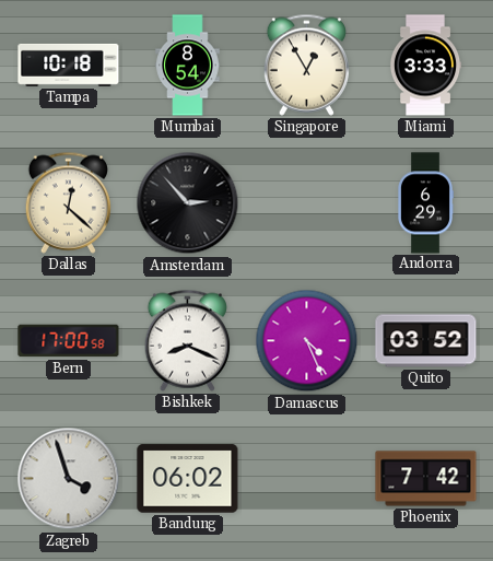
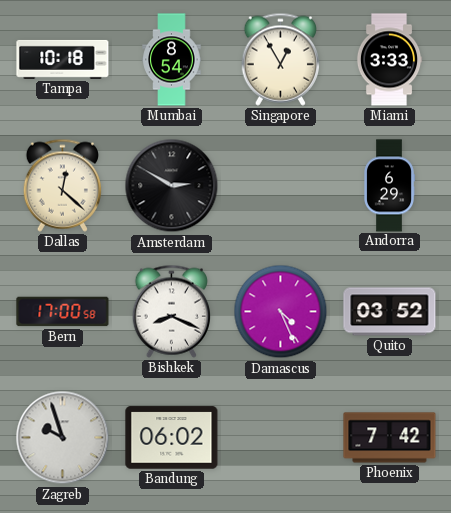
Amsterdam: 2:53 -> 2:50
Zagreb: 3:57 -> 9:57
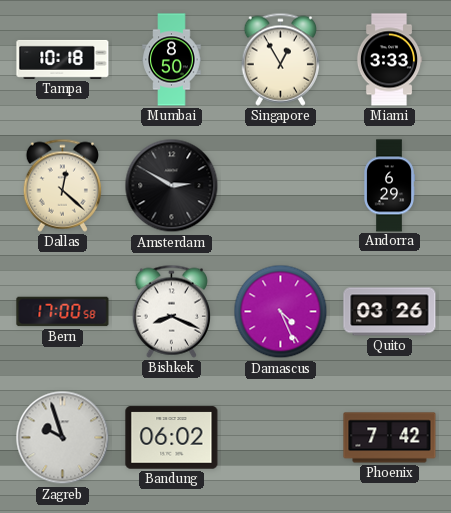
Mumbai: 8:54 -> 8:50
Quito: 03:52 -> 03:26
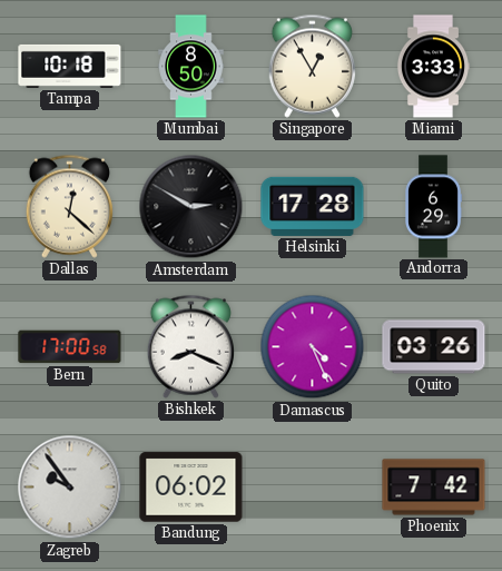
Helsinki: none -> 17:28
Zagreb: 9:57 -> 9:54
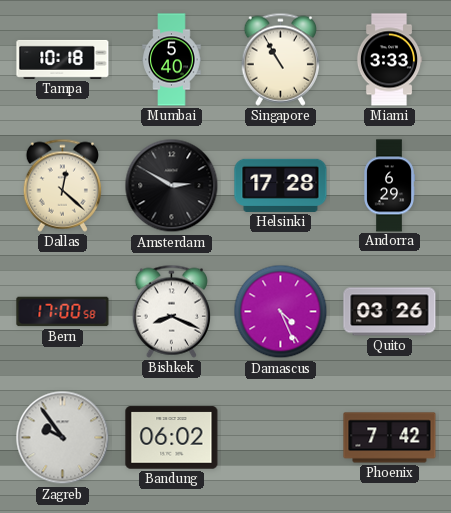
Mumbai: 8:50 -> 5:40
Singapore: 12:55 -> 10:55
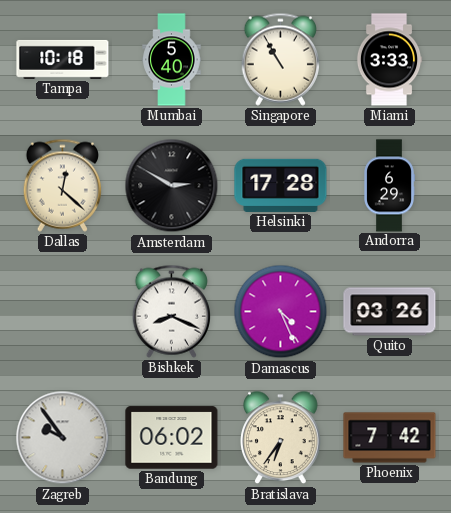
Bern: 17:00 -> none
Bratislava: none -> 6:36
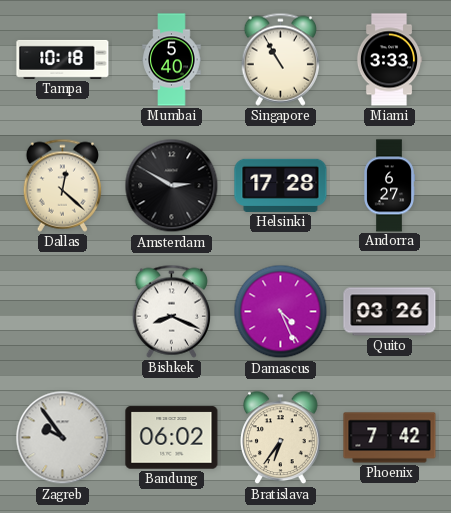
Andorra: 6:29 -> 6:27
